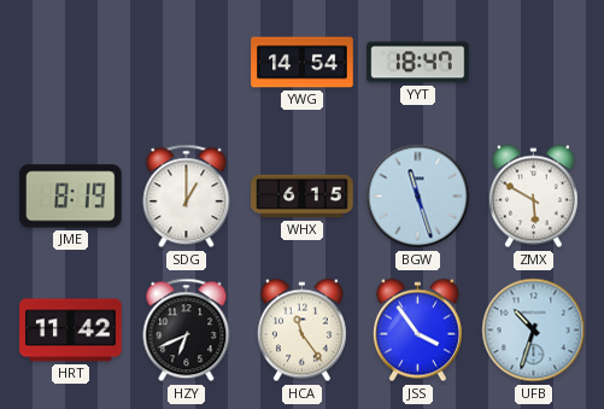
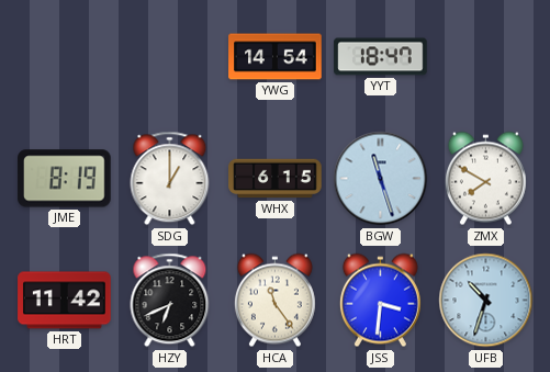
ZMX: 5:50 -> 7:50
JSS: 3:54 -> 3:31
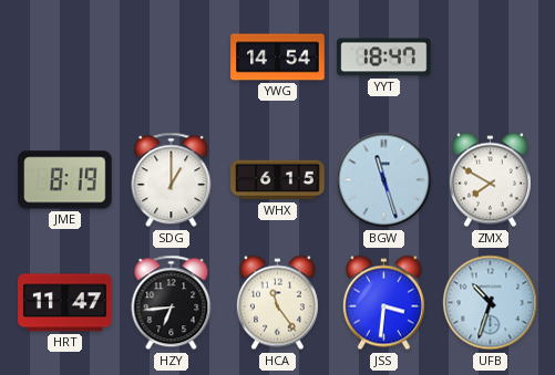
HRT: 11:42 -> 11:47
HZY: 6:41 -> 6:44
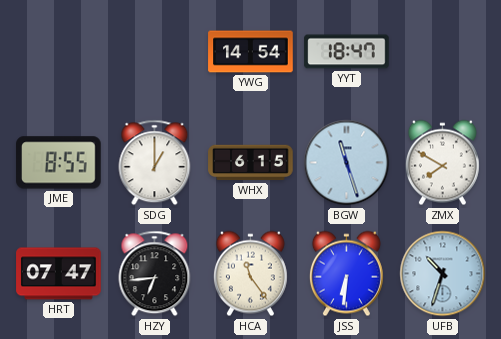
JME: 8:19 -> 8:55
HRT: 11:47 -> 07:47
JSS: 3:31 -> 6:31
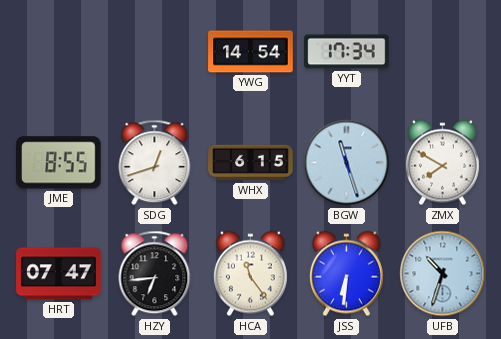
YYT: 18:47 -> 17:34
SDG: 1:00 -> 12:42
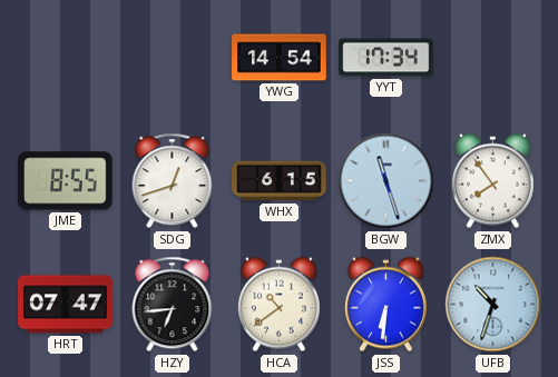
ZMX: 7:50 -> 7:54
HCA: 11:24 -> 10:39
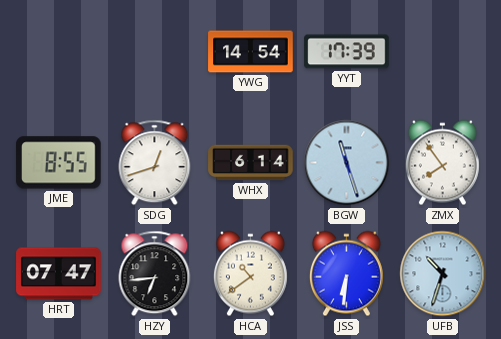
YYT: 17:34 -> 17:39
WHX: 6:15 -> 6:14
